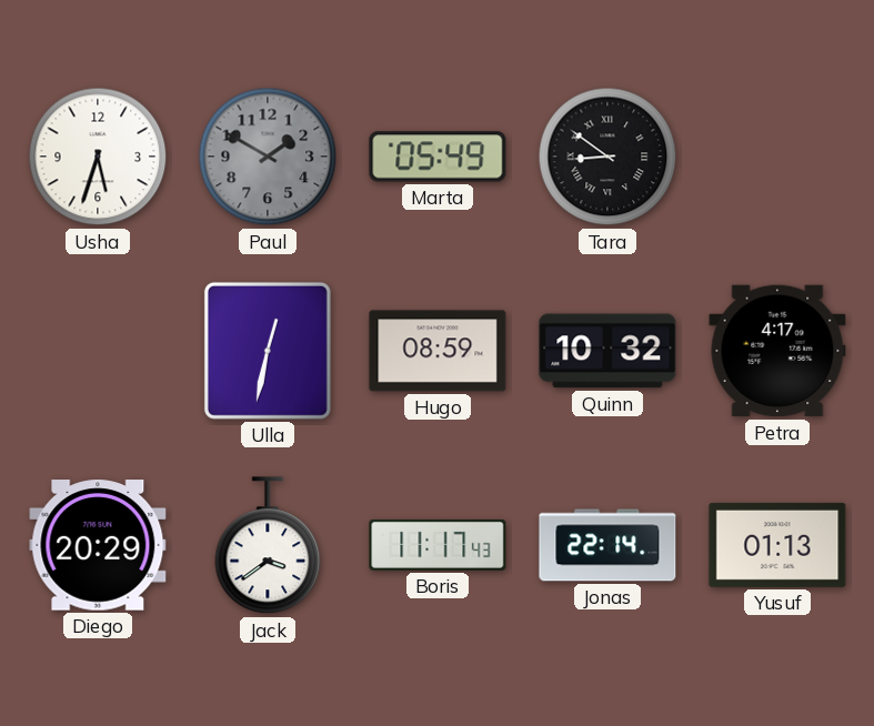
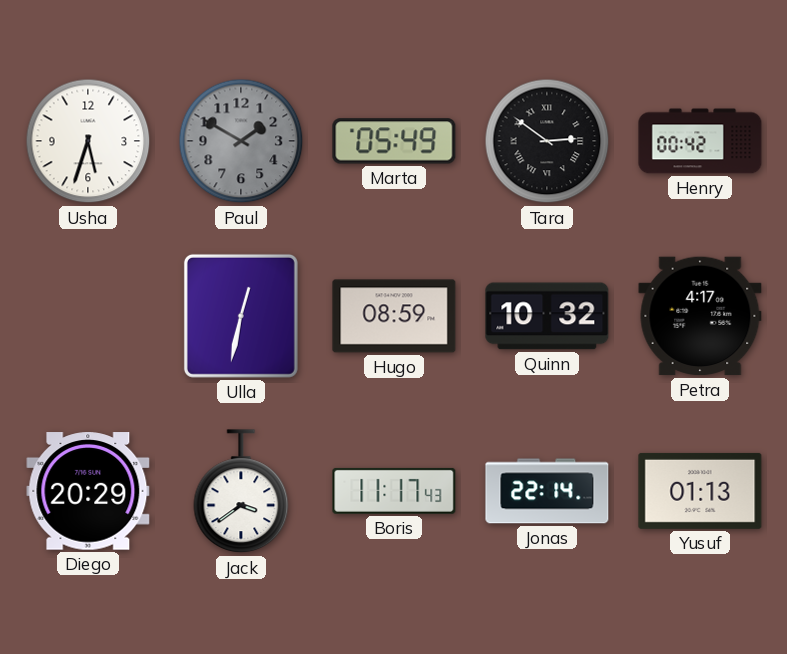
Tara: 8:51 -> 2:51
Henry: none -> 00:42
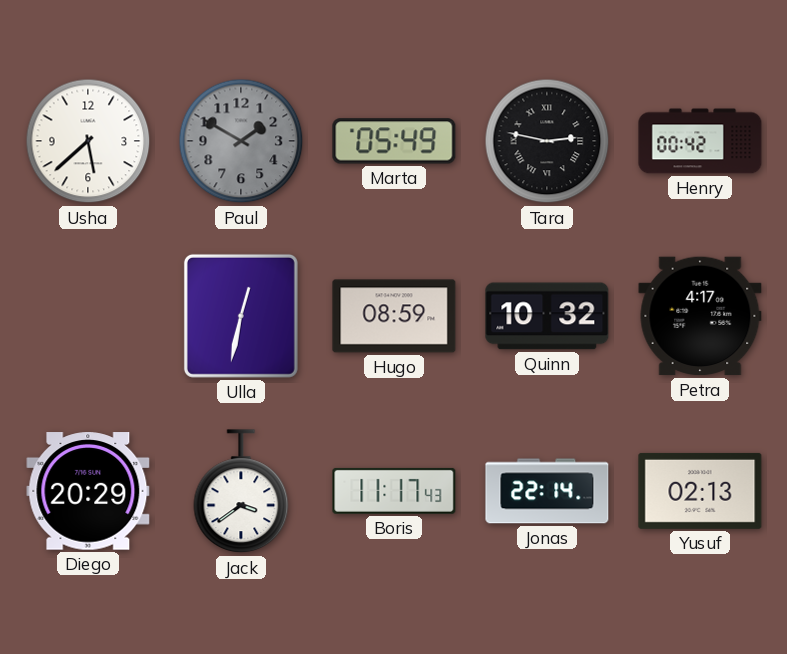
Usha: 5:33 -> 5:38
Tara: 2:51 -> 2:47
Yusuf: 01:13 -> 02:13
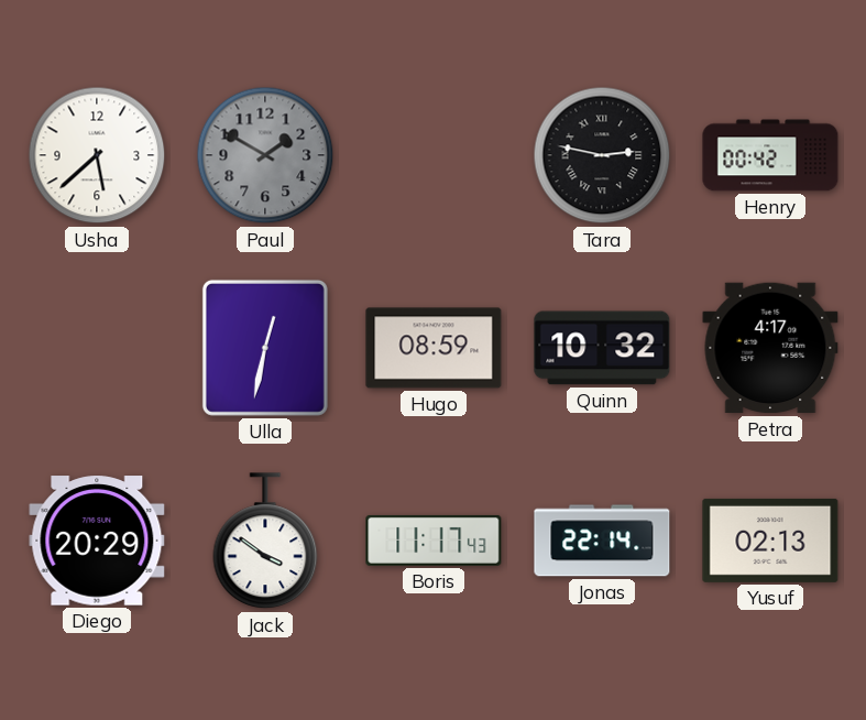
Marta: 05:49 -> none
Jack: 3:39 -> 3:51
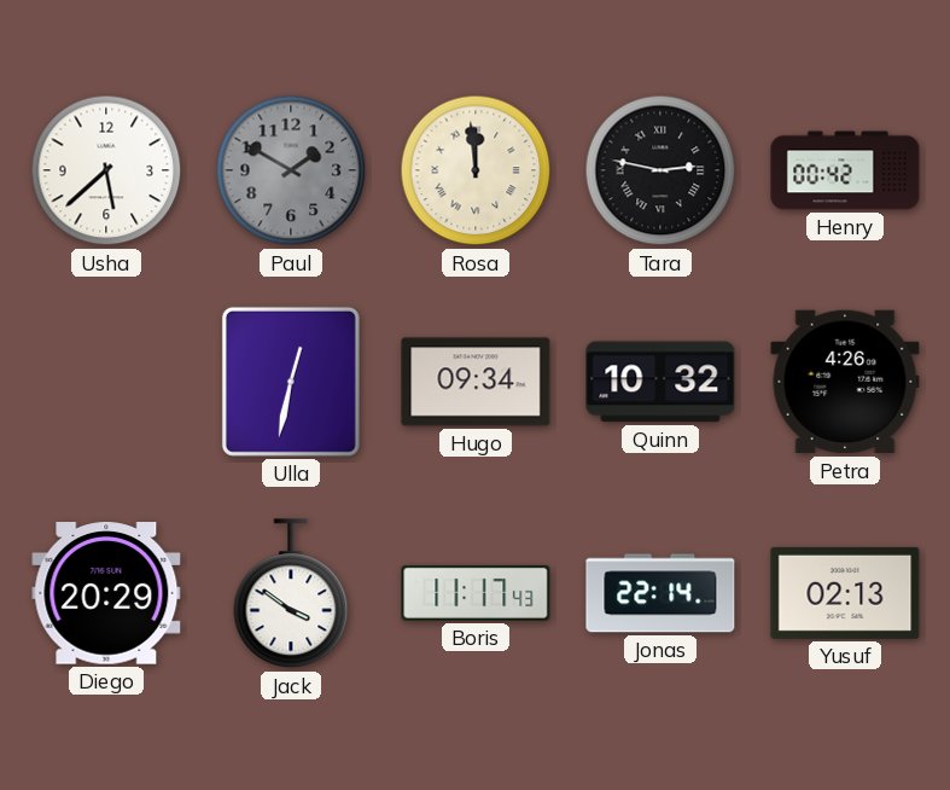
Rosa: none -> 11:59
Hugo: 08:59 -> 09:34
Petra: 4:17 -> 4:26
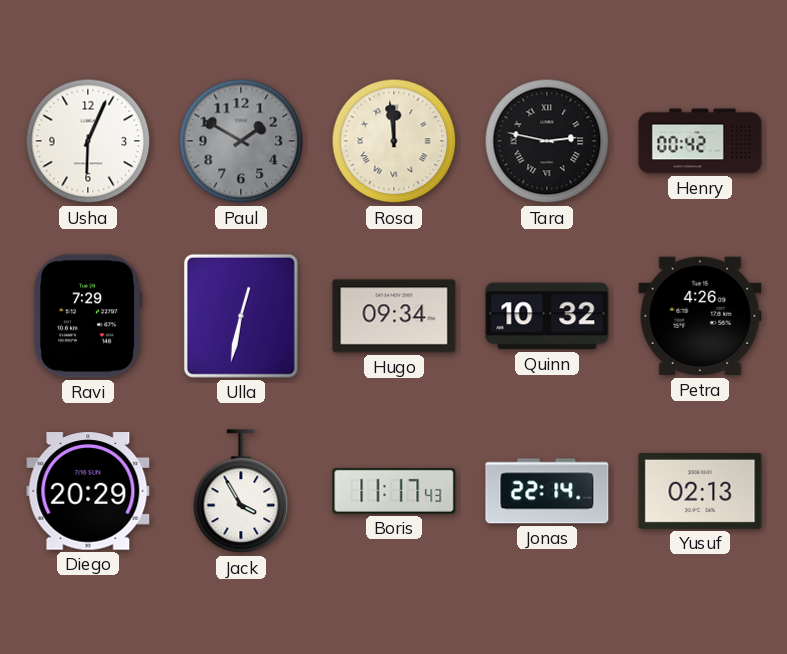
Usha: 5:38 -> 6:04
Ravi: none -> 7:29
Jack: 3:51 -> 3:55
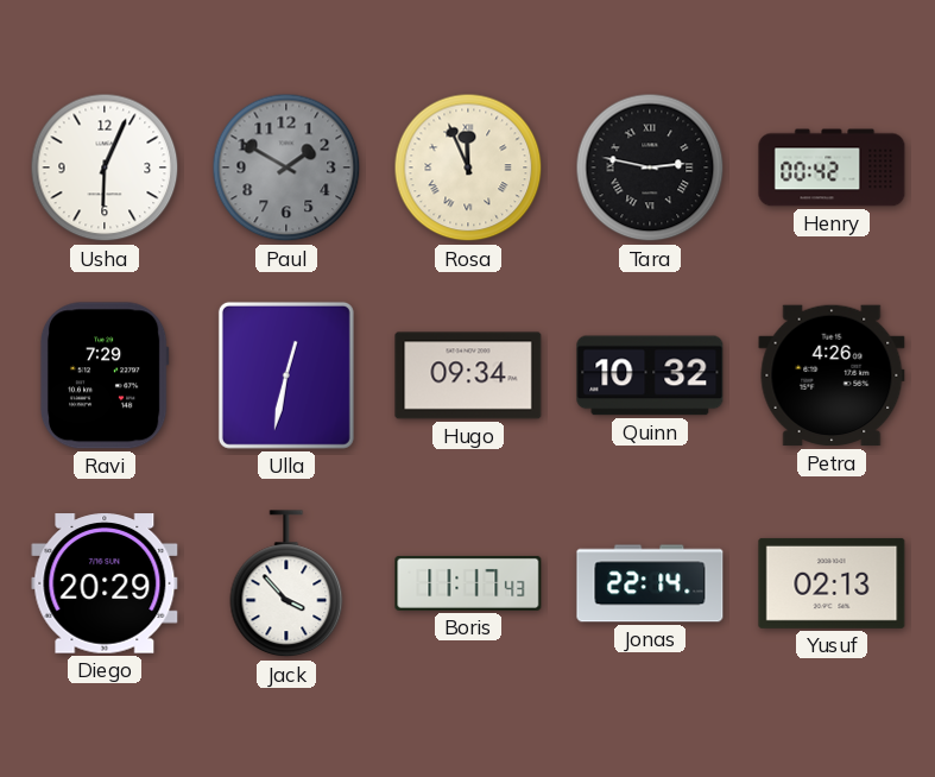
Rosa: 11:59 -> 11:56
Jack: 3:55 -> 3:53
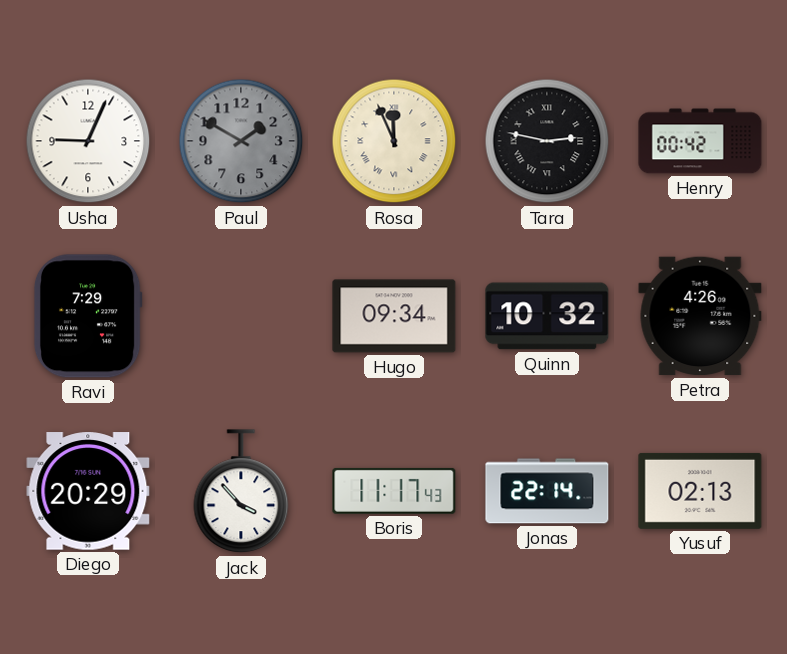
Usha: 6:04 -> 9:04
Ulla: 12:32 -> none
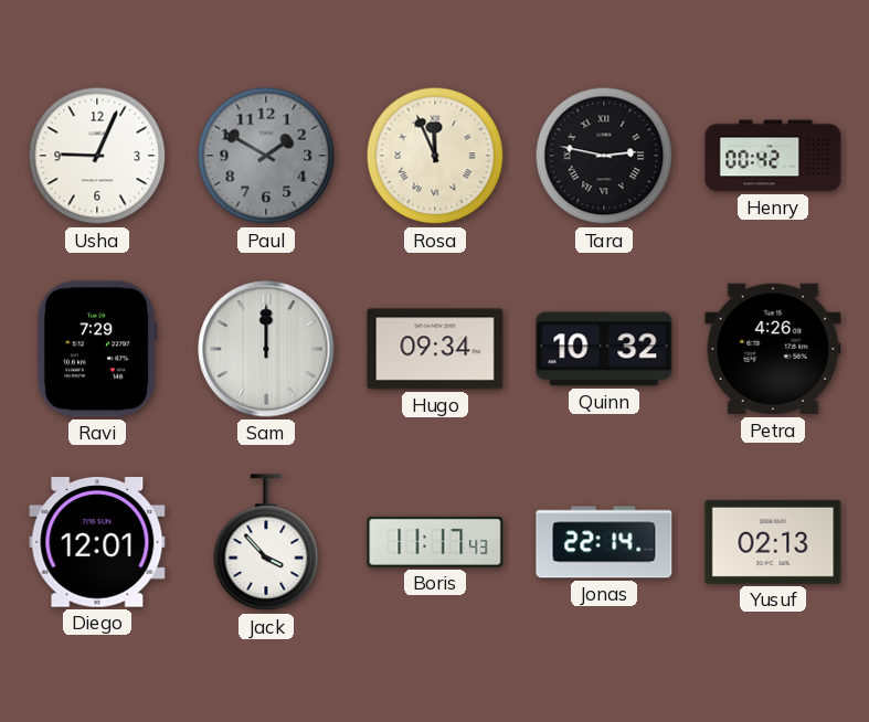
Sam: none -> 12:00
Diego: 20:29 -> 12:01
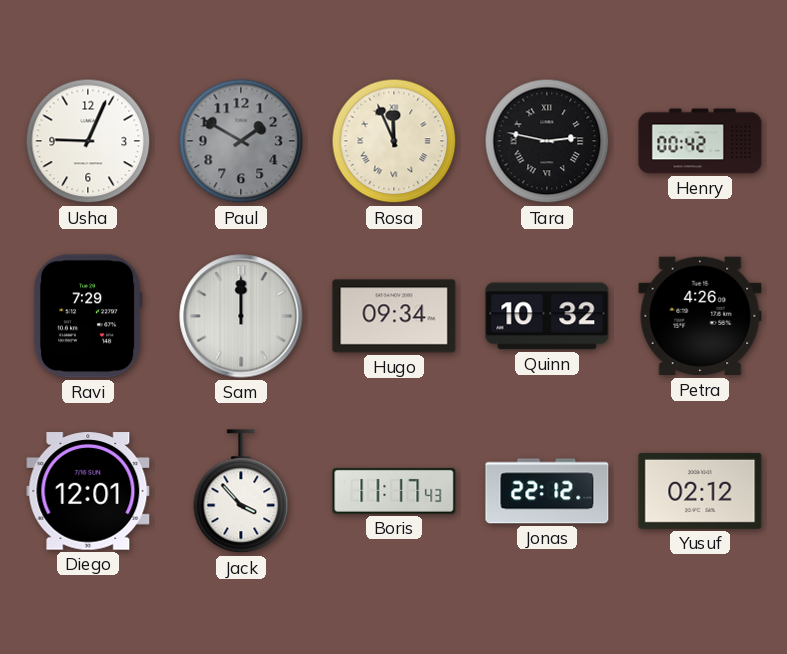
Jonas: 22:14 -> 22:12
Yusuf: 02:13 -> 02:12
